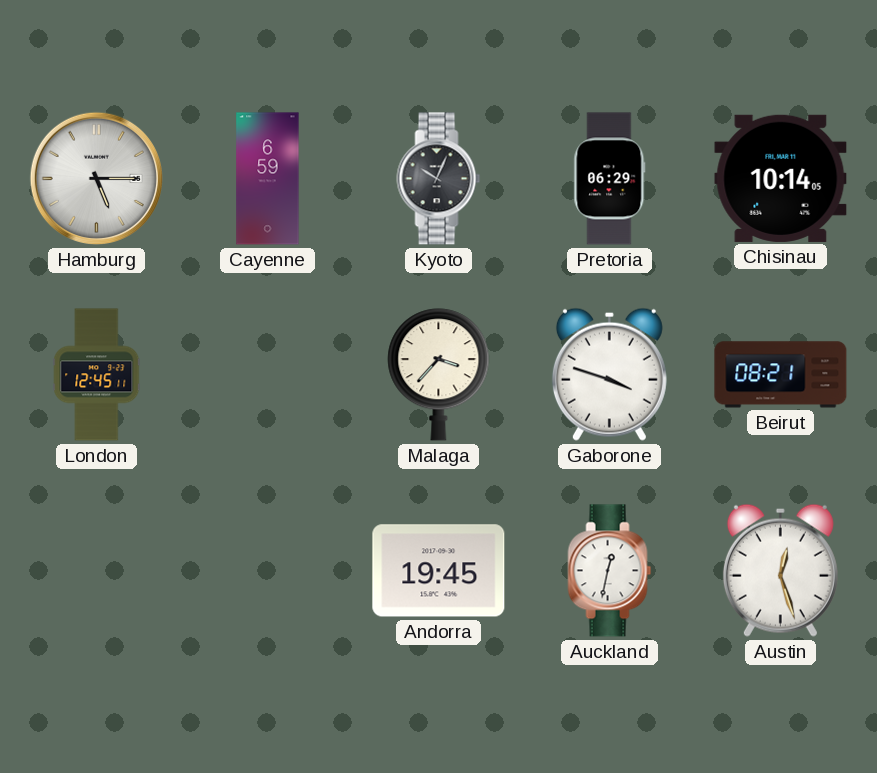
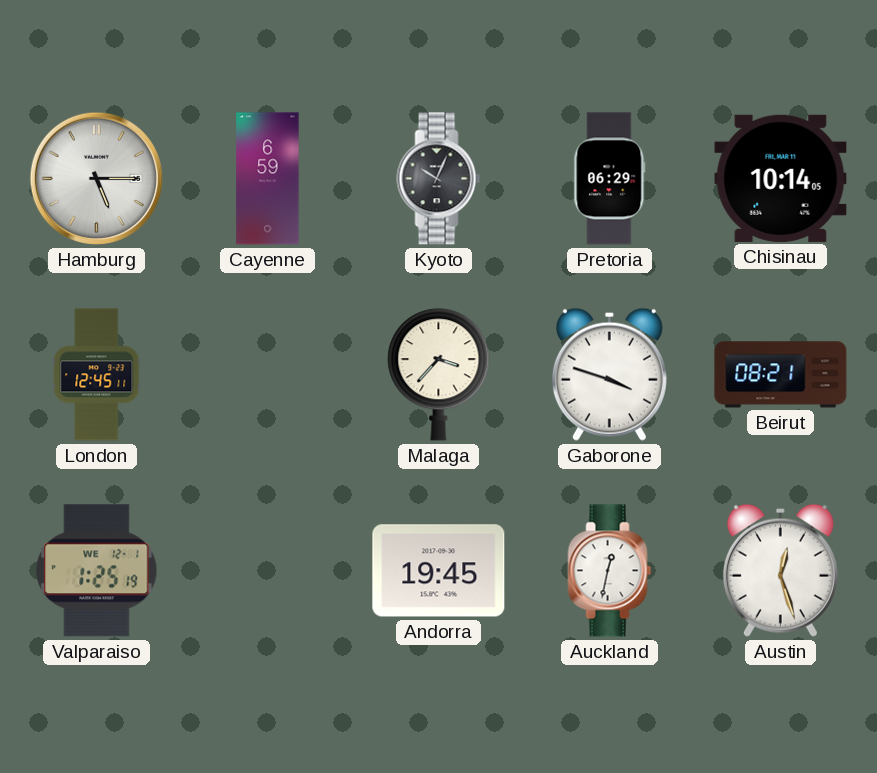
Valparaiso: none -> 1:25
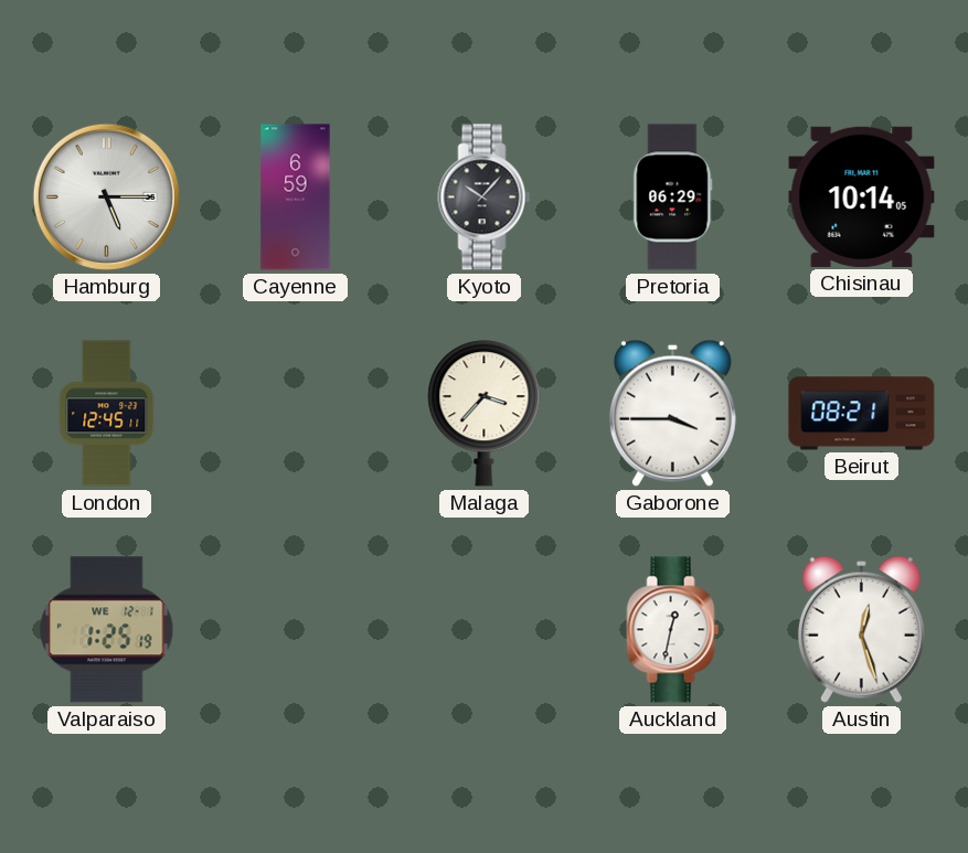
Kyoto: 10:04 -> 10:07
Gaborone: 3:48 -> 3:45
Andorra: 19:45 -> none
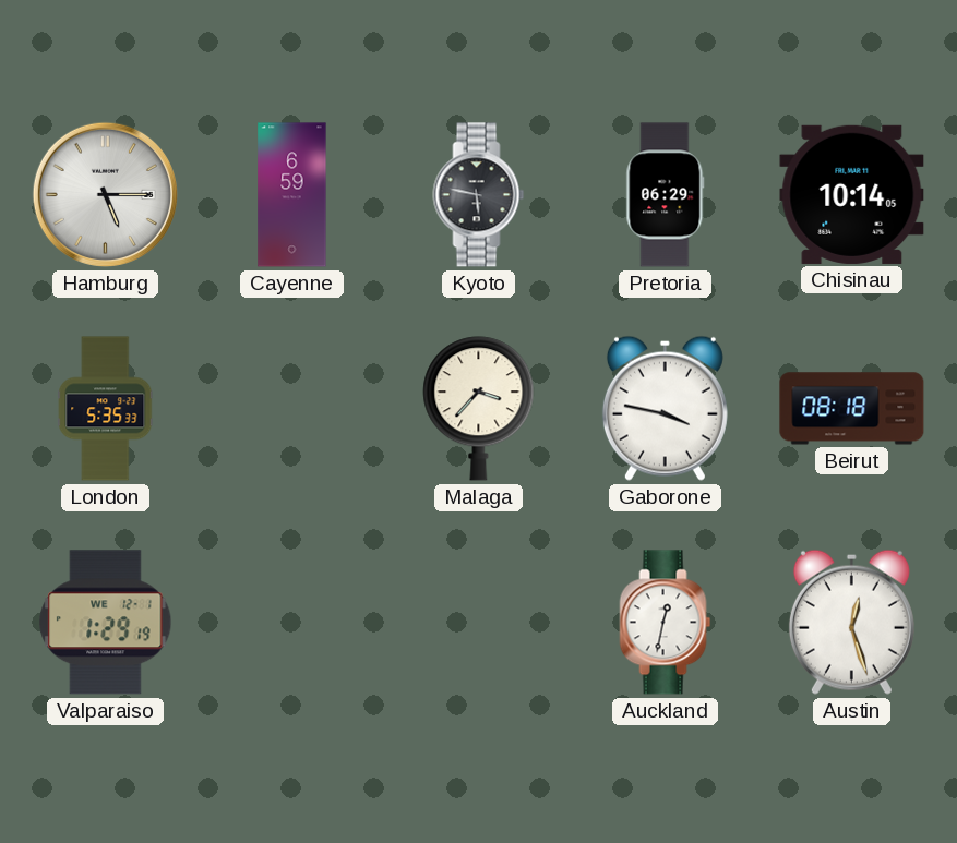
Kyoto: 10:07 -> 5:47
London: 12:45 -> 5:35
Gaborone: 3:45 -> 3:47
Beirut: 08:21 -> 08:18
Valparaiso: 1:25 -> 1:29
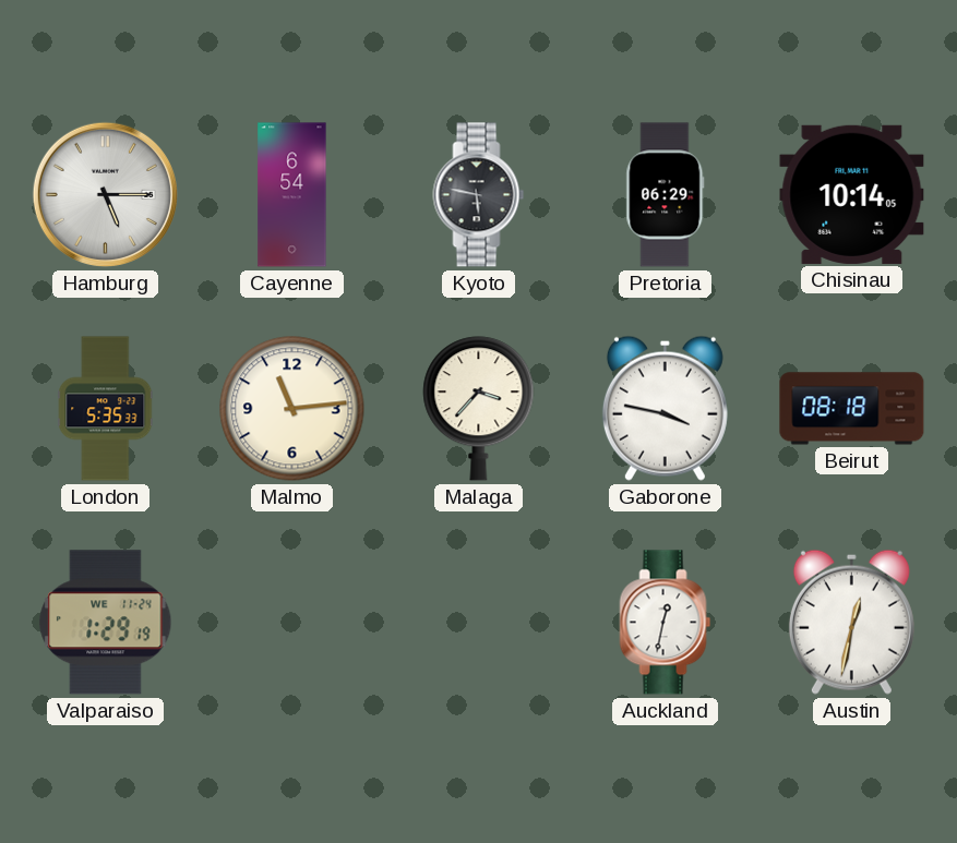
Cayenne: 6:59 -> 6:54
Malmo: none -> 11:14
Valparaiso date: WE 12-1 -> WE 11-24
Austin: 12:27 -> 12:32
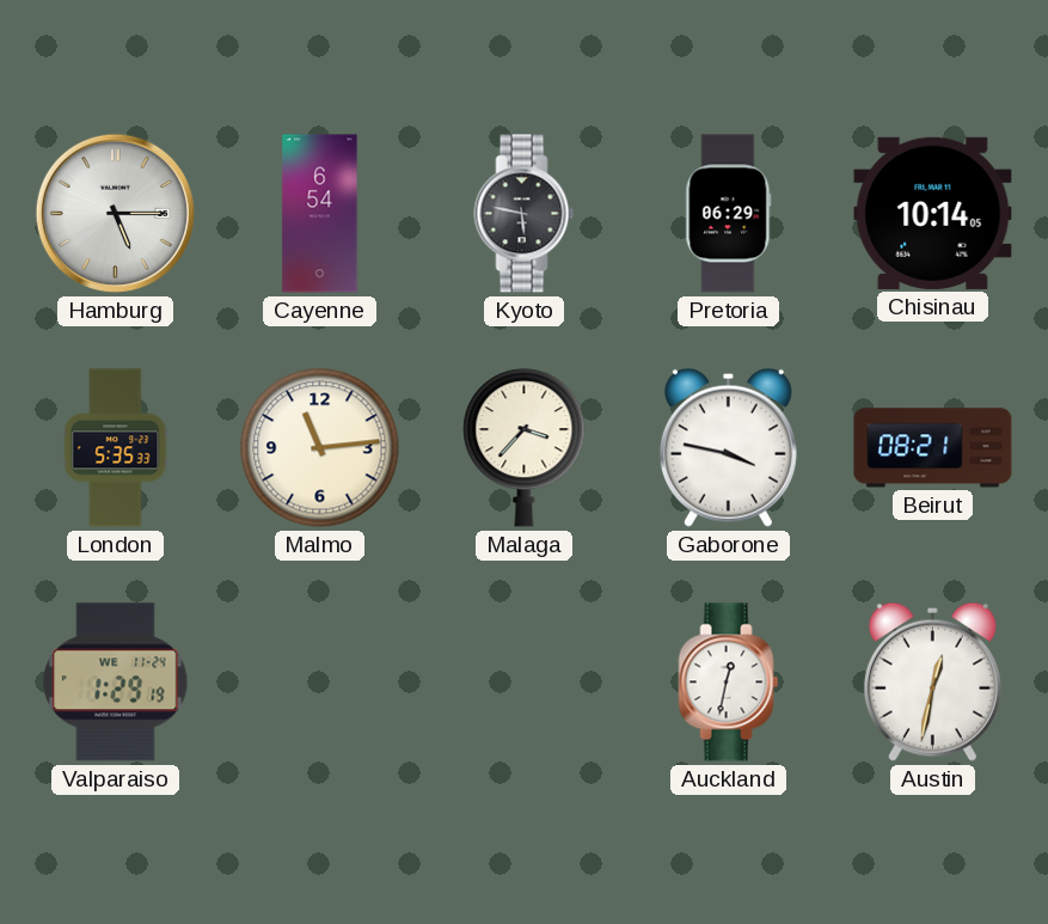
Beirut: 08:18 -> 08:21
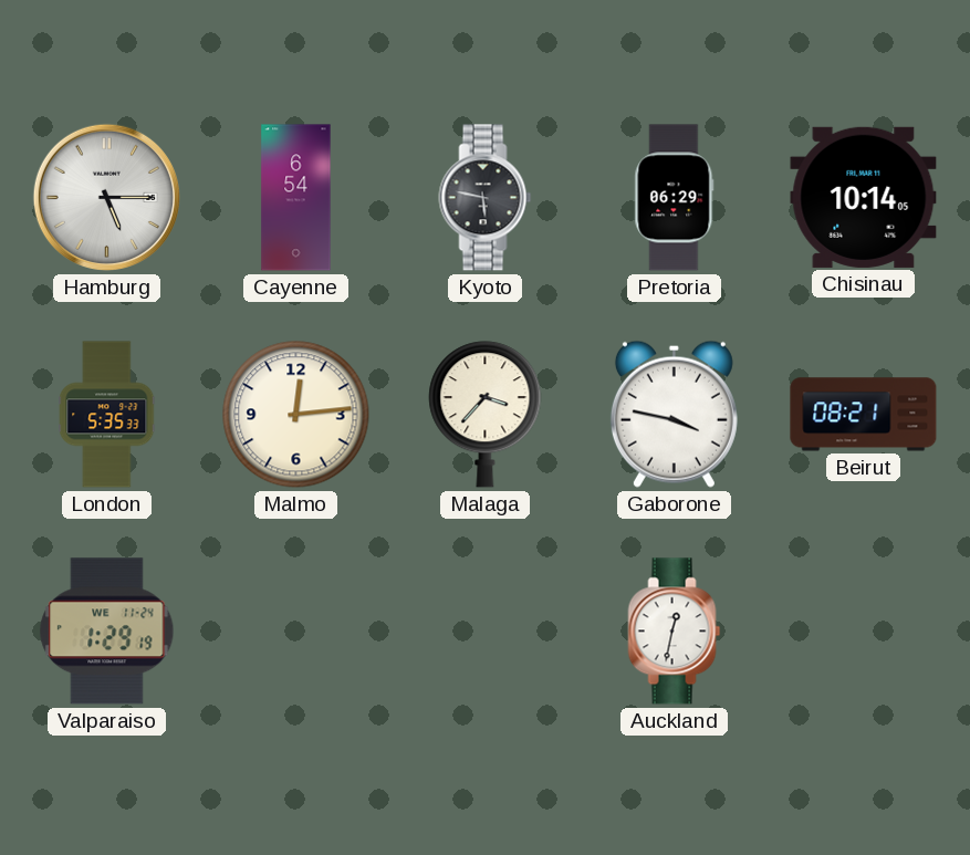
Malmo: 11:14 -> 12:14
Austin: 12:32 -> none
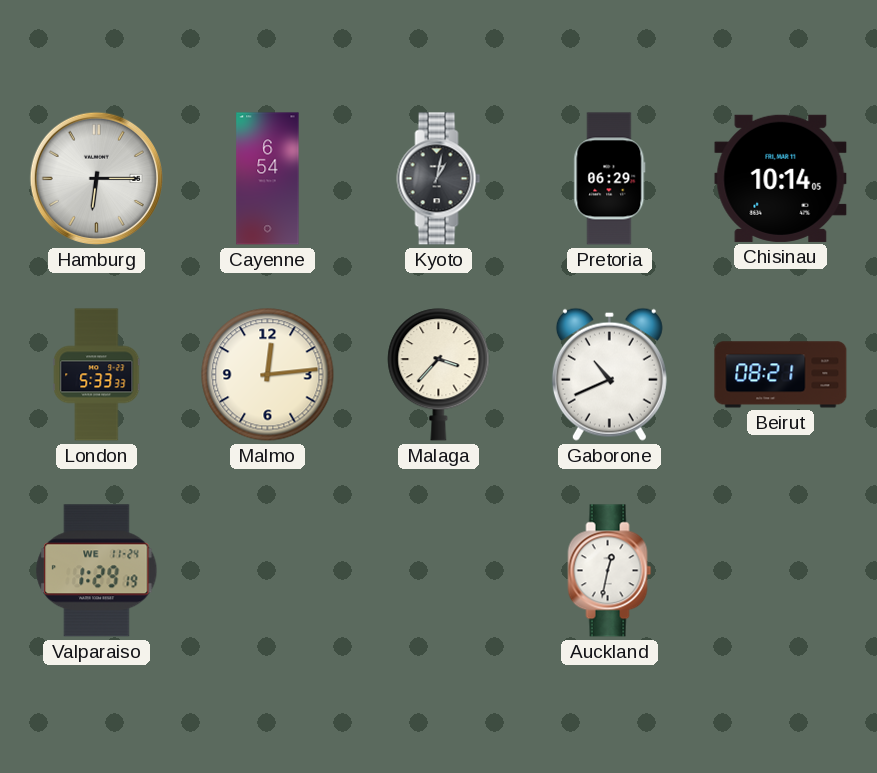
Hamburg: 5:15 -> 6:15
Kyoto: 5:47 -> 1:02
London: 5:35 -> 5:33
Gaborone: 3:47 -> 10:41
